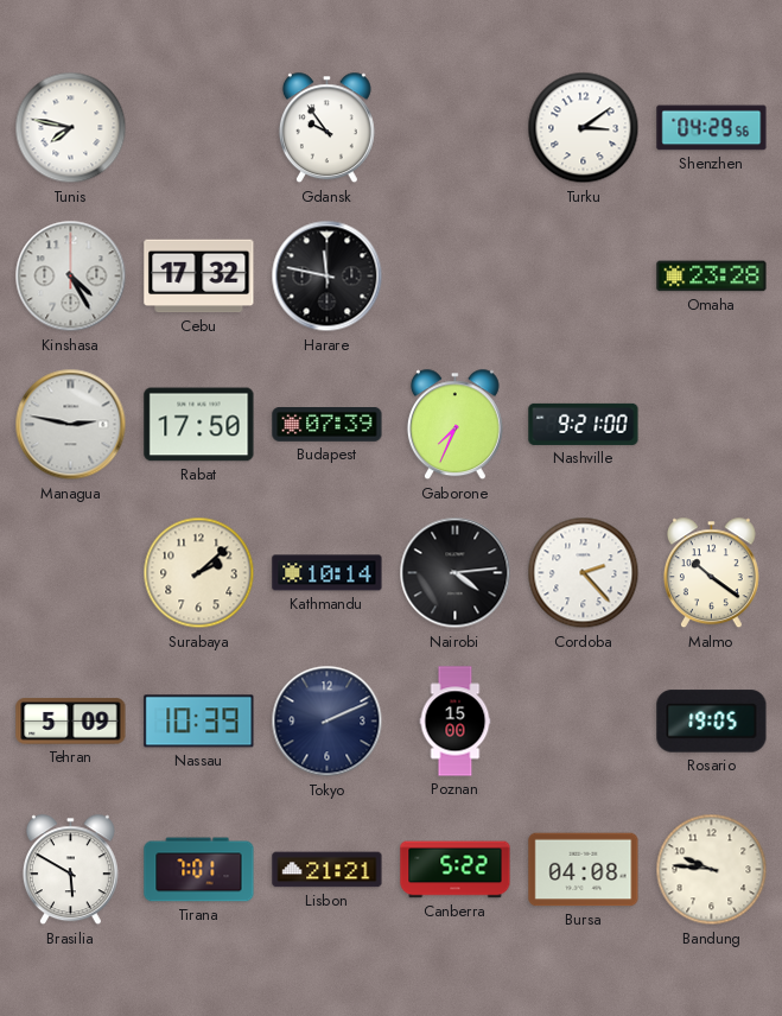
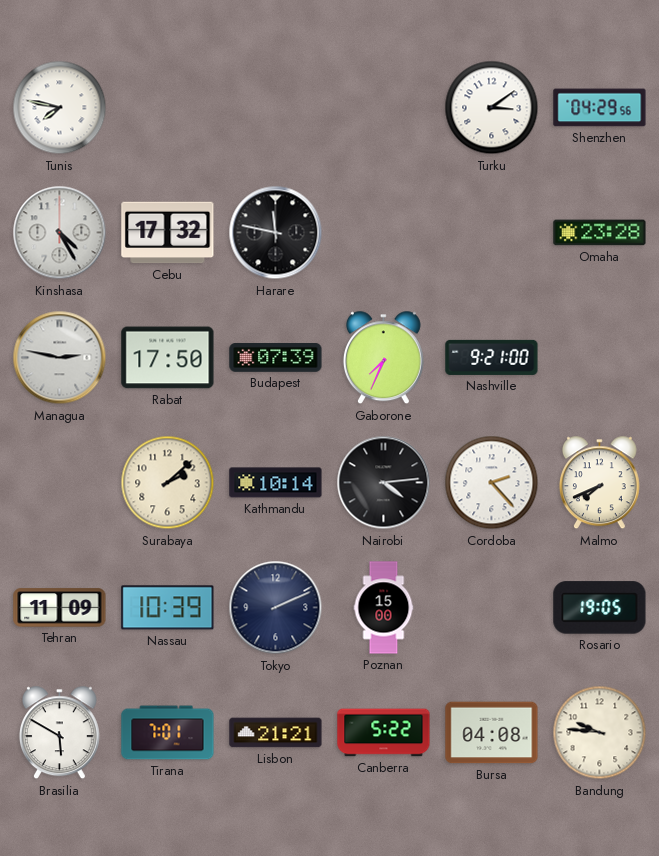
Gdansk: 9:54 -> none
Malmo: 10:21 -> 7:41
Tehran: 5:09 -> 11:09
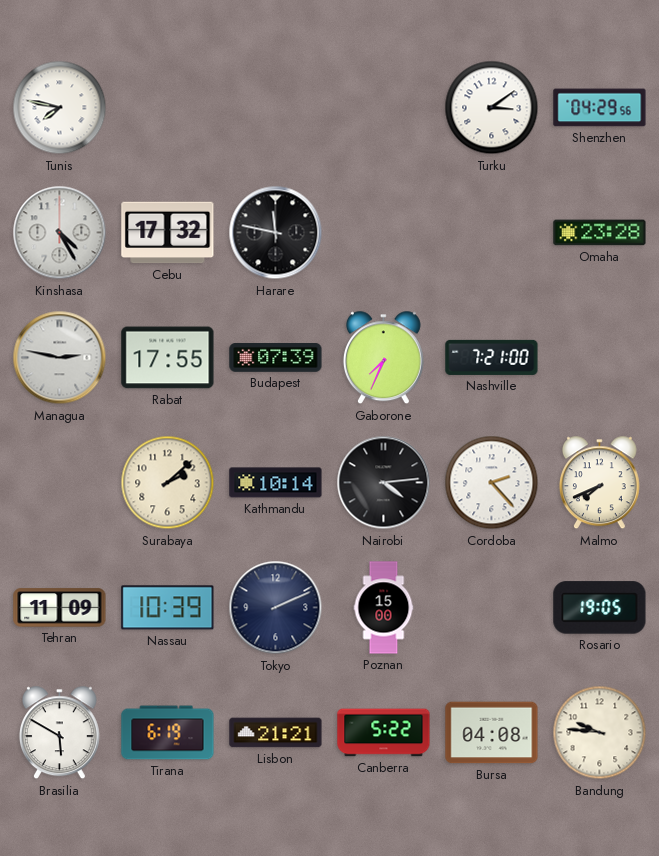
Rabat: 17:50 -> 17:55
Nashville: 9:21 -> 7:21
Tirana: 7:01 -> 6:19
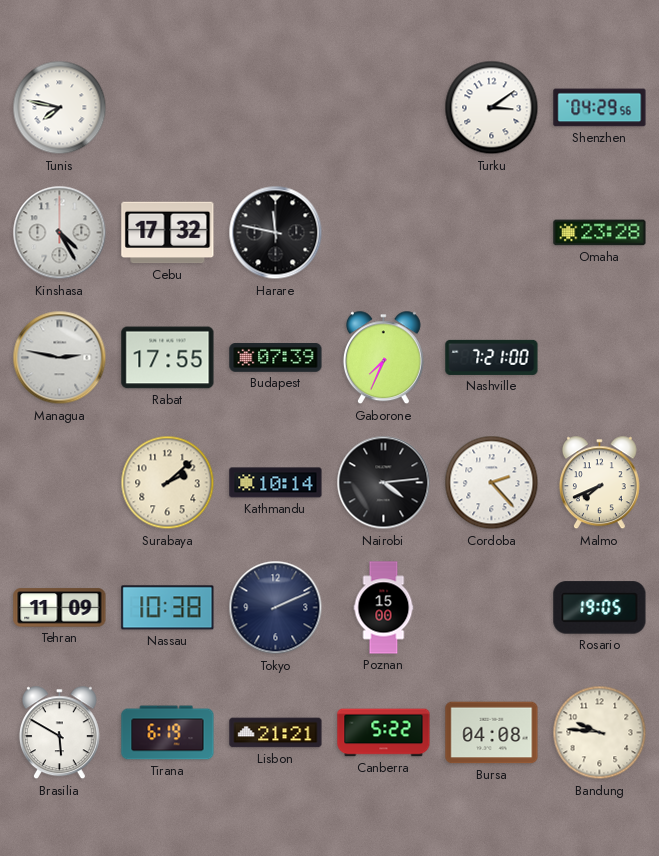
Nassau: 10:39 -> 10:38
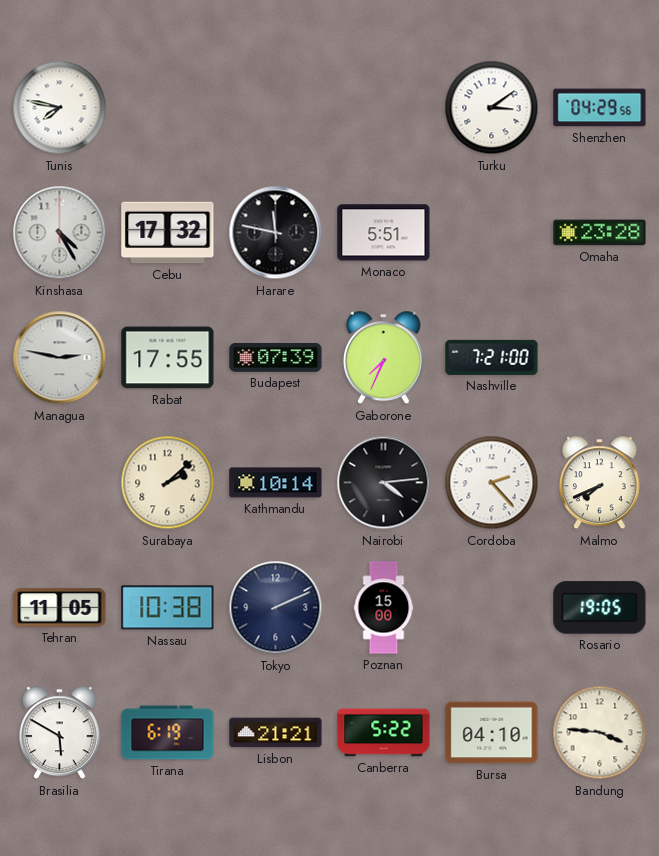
Monaco: none -> 5:51
Tehran: 11:09 -> 11:05
Bursa: 04:08 -> 04:10
Bandung: 9:46 -> 3:46
